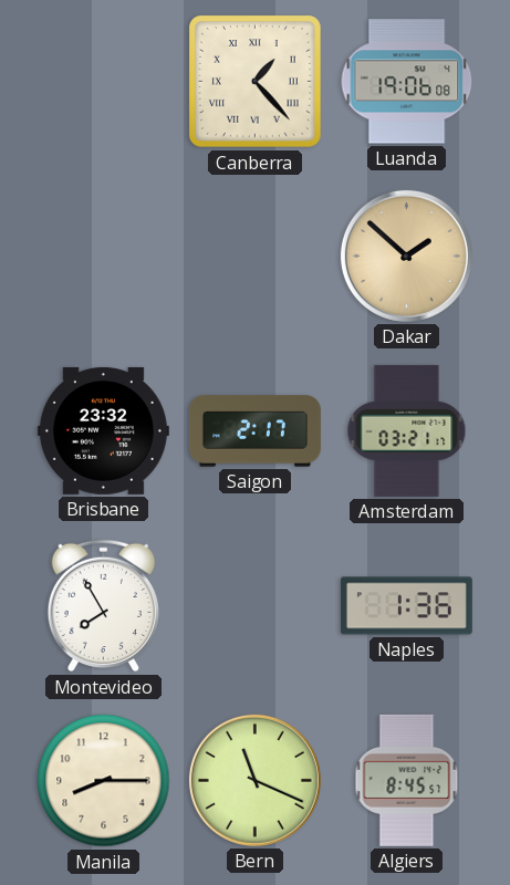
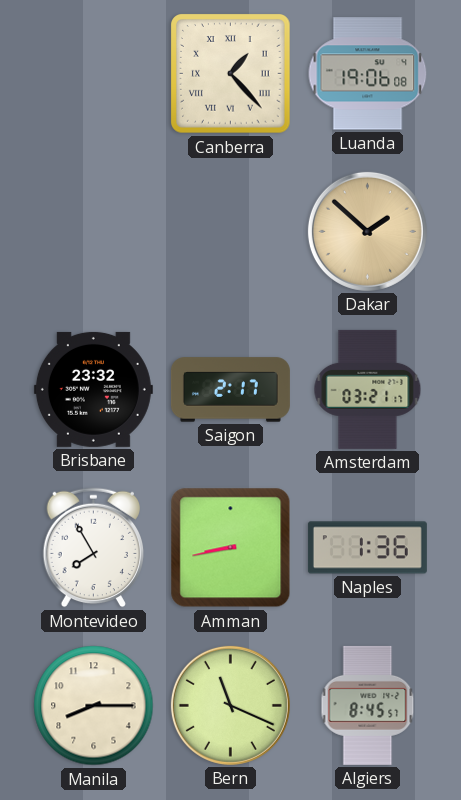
Amman: none -> 8:43
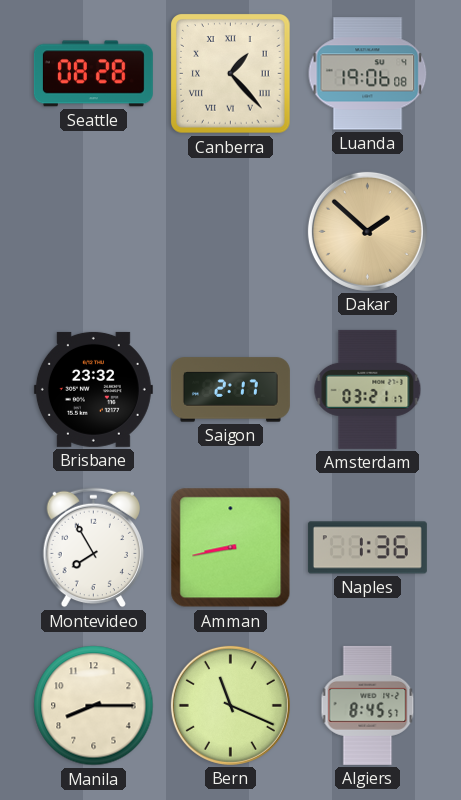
Seattle: none -> 08:28
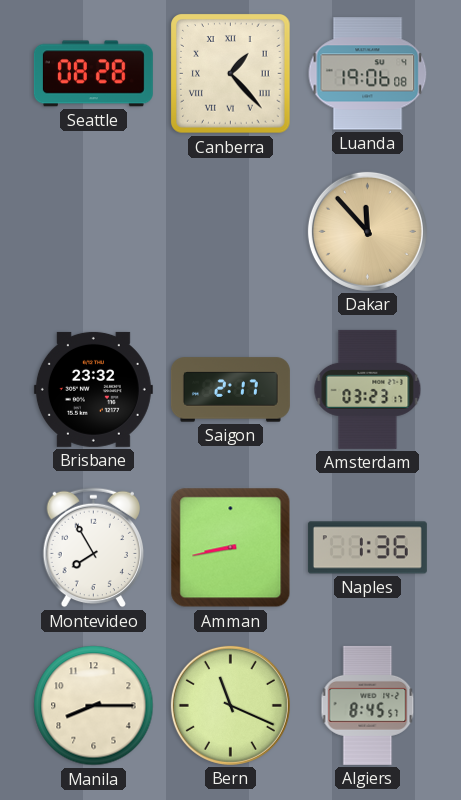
Dakar: 1:52 -> 11:53
Amsterdam: 03:21 -> 03:23
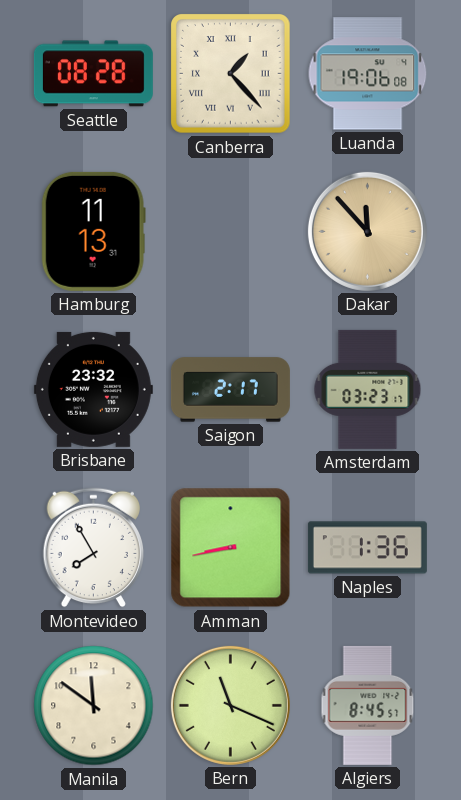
Hamburg: none -> 11:13
Manila: 8:15 -> 11:51
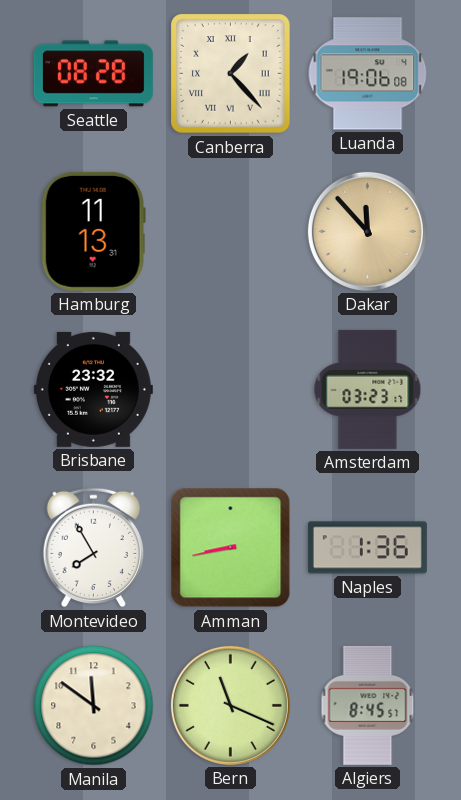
Saigon: 2:17 -> none
